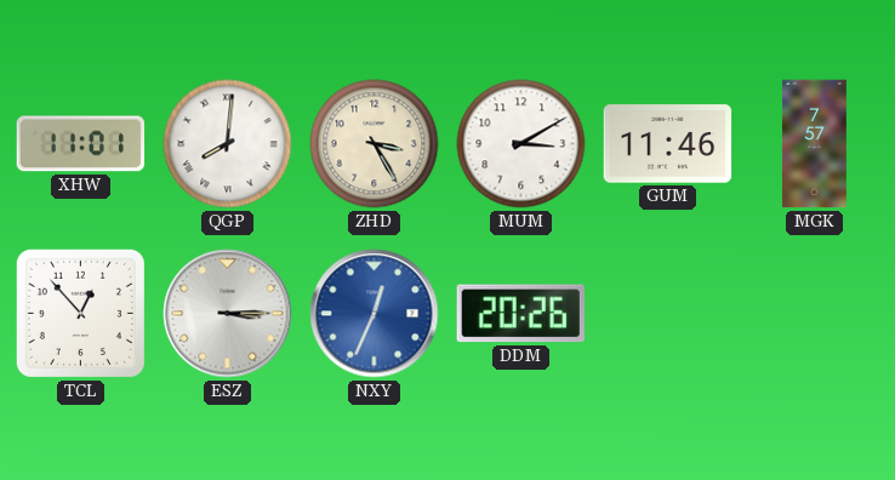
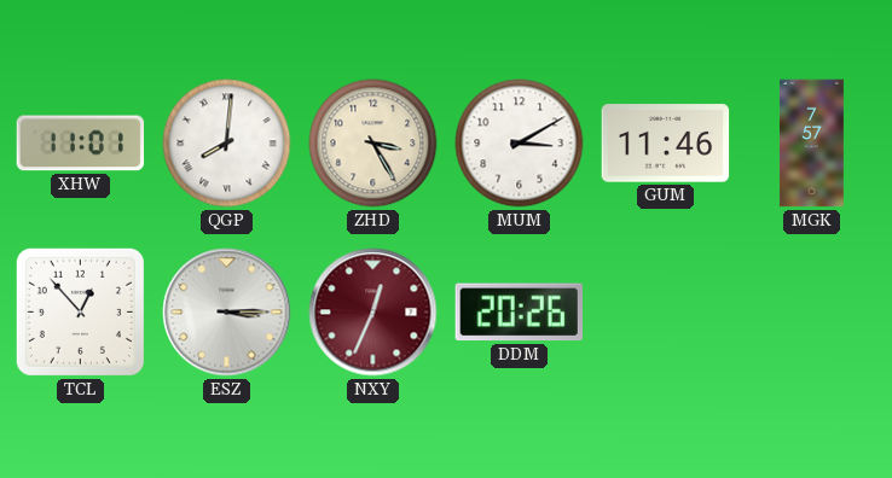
NXY dial: blue -> burgundy
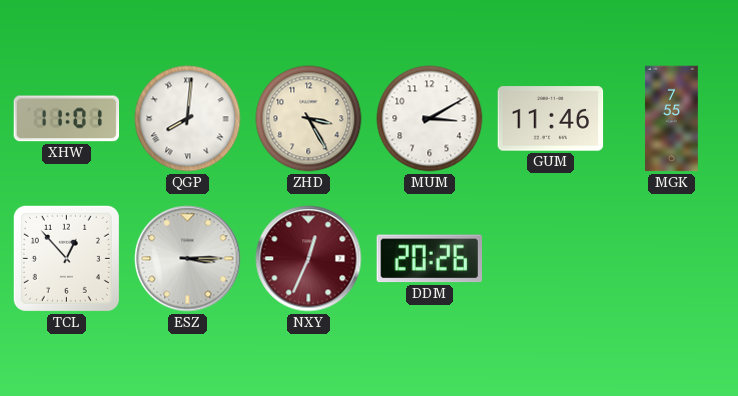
MGK: 7:57 -> 7:55
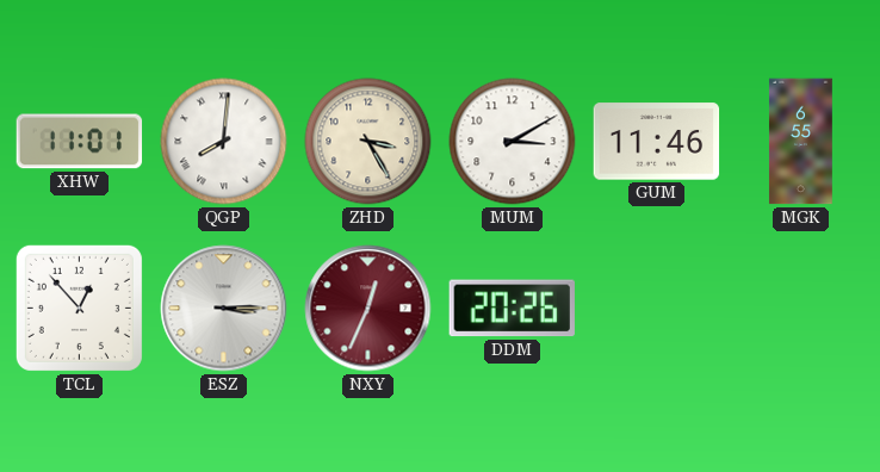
MGK: 7:55 -> 6:55
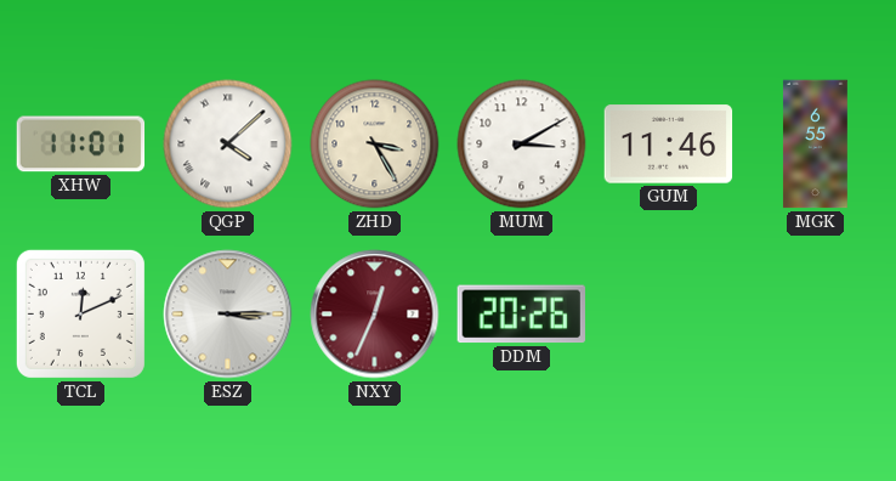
QGP: 8:01 -> 4:08
TCL: 12:53 -> 12:11
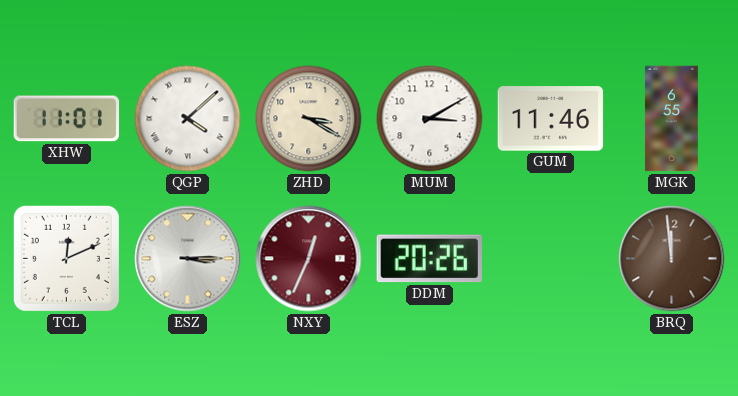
ZHD: 3:25 -> 3:20
BRQ: none -> 11:59
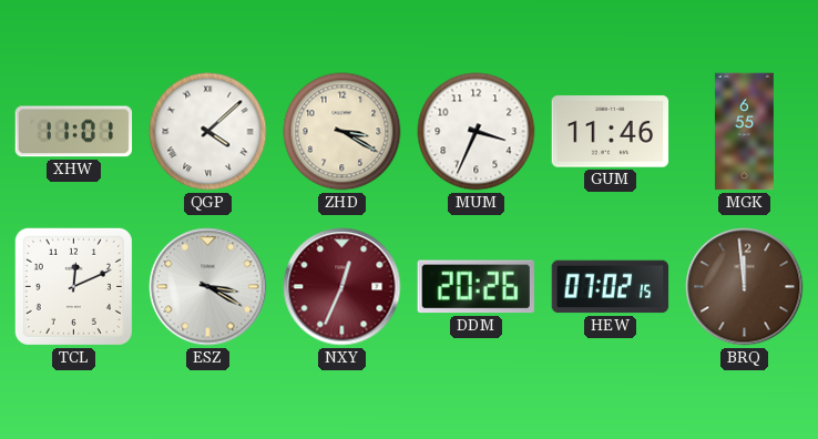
MUM: 3:10 -> 3:34
ESZ: 3:15 -> 3:20
HEW: none -> 07:02
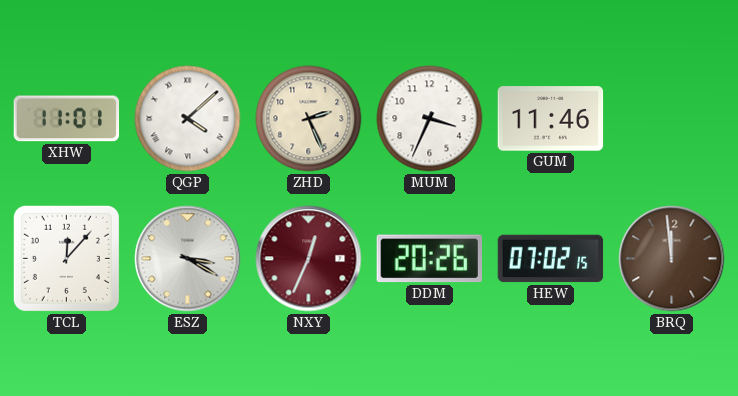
ZHD: 3:20 -> 2:26
MGK: 6:55 -> none
TCL: 12:11 -> 12:07
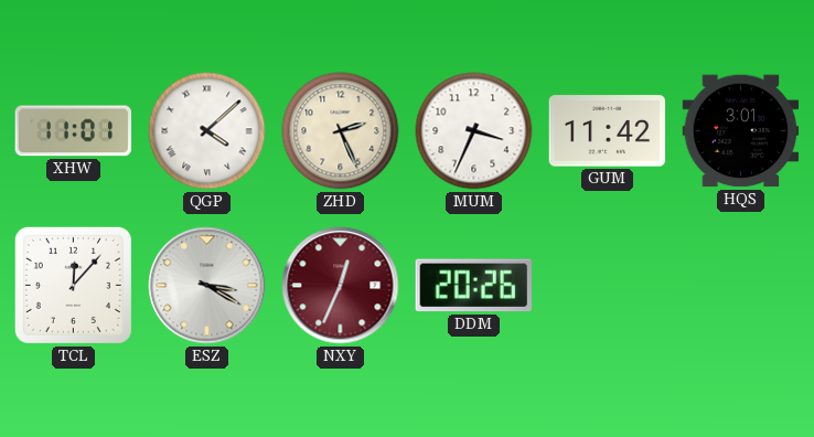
GUM: 11:46 -> 11:42
HQS: none -> 3:01
HEW: 07:02 -> none
BRQ: 11:59 -> none
